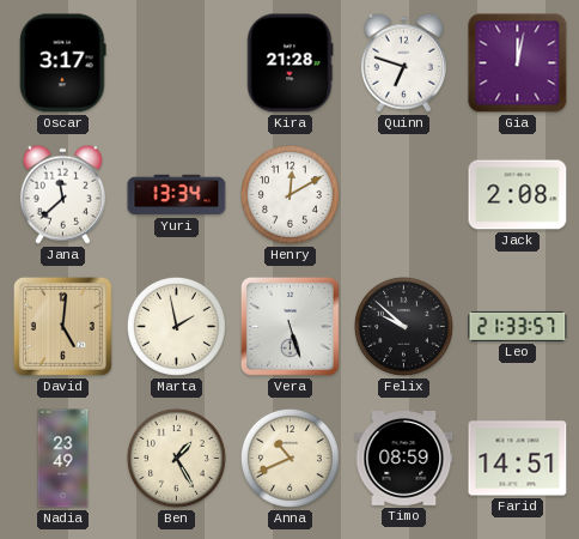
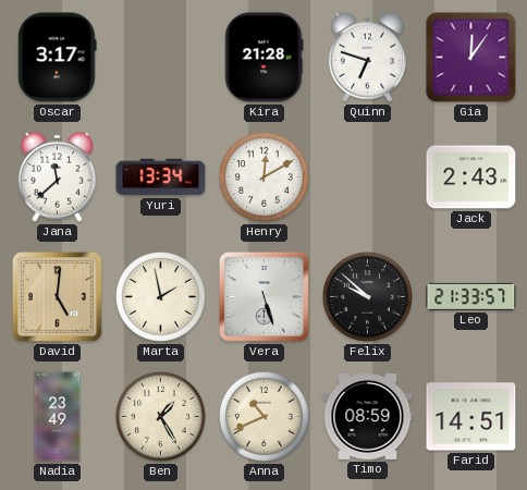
Gia: 12:02 -> 12:06
Jack: 2:08 -> 2:43
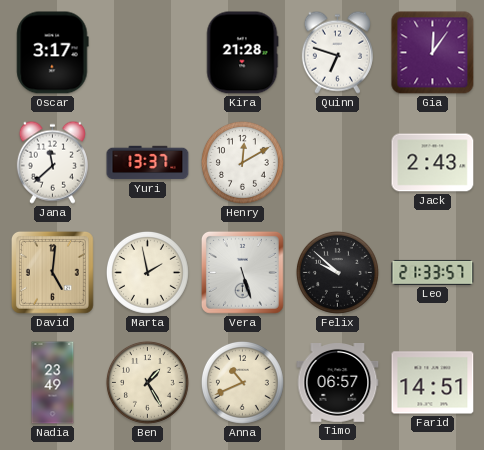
Yuri: 13:34 -> 13:37
Timo: 08:59 -> 06:57
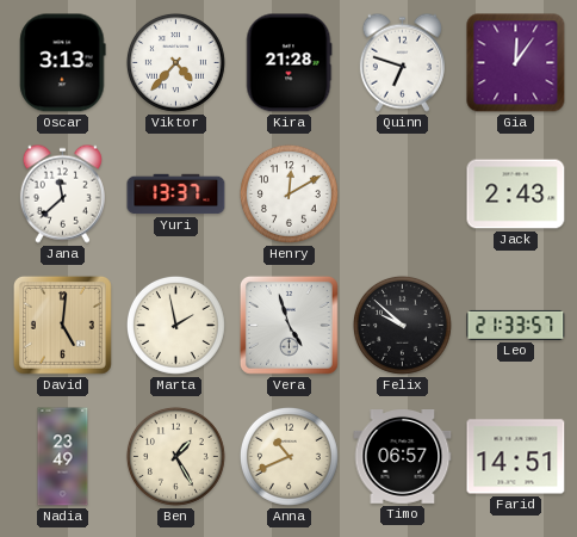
Oscar: 3:17 -> 3:13
Viktor: none -> 4:37
Vera: 5:27 -> 4:57
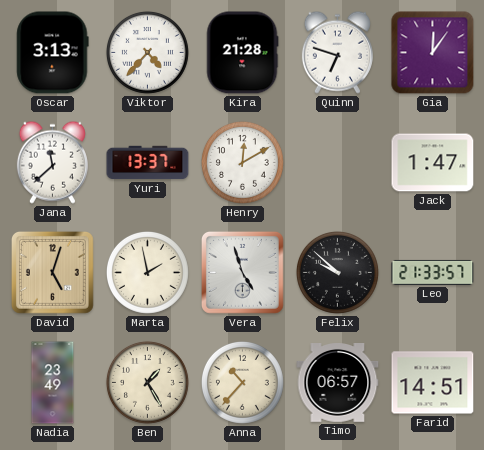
Jack: 2:43 -> 1:47
David: 5:01 -> 5:03
Anna: 10:41 -> 10:37
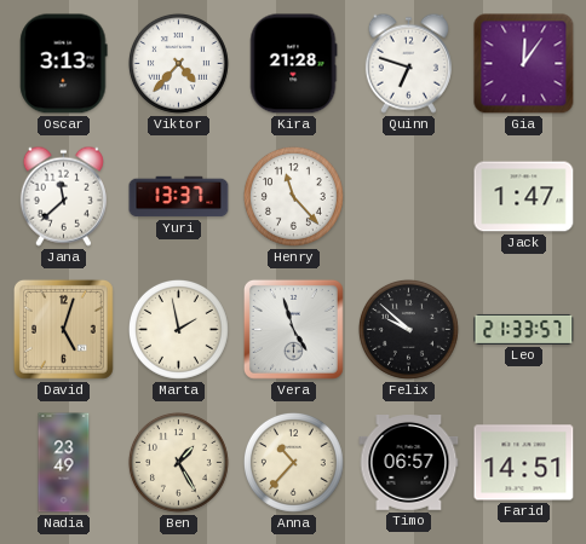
Henry: 12:10 -> 11:23
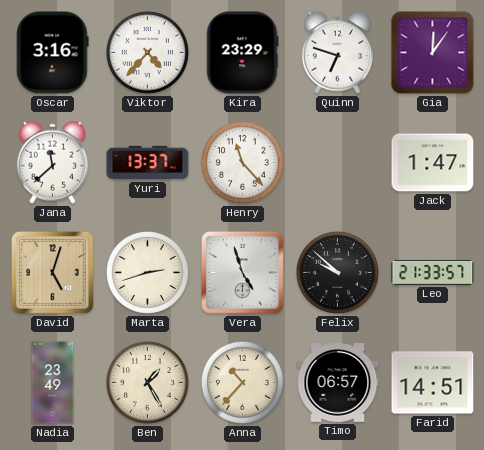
Oscar: 3:13 -> 3:16
Kira: 21:28 -> 23:29
Marta: 1:58 -> 2:42
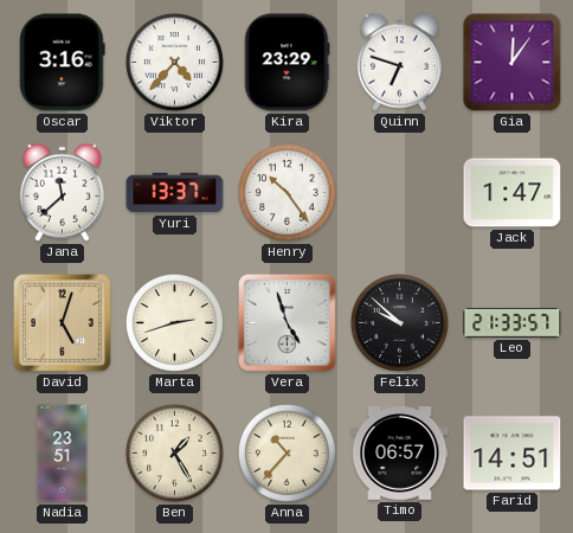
Henry: 11:23 -> 10:24
Nadia: 23:49 -> 23:51
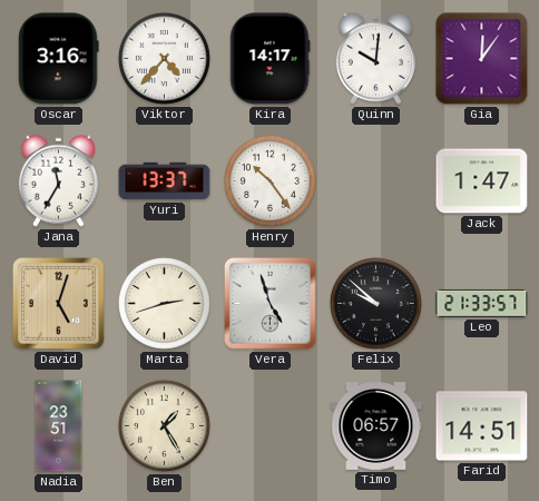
Kira: 23:29 -> 14:17
Quinn: 6:48 -> 10:01
Jana: 11:38 -> 11:35
Anna: 10:37 -> none
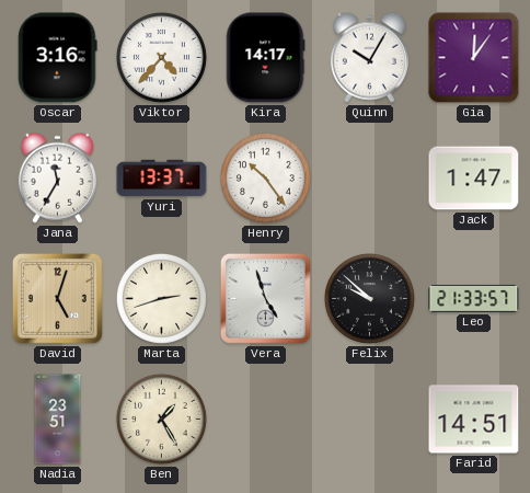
Quinn: 10:01 -> 10:05
Timo: 06:57 -> none
